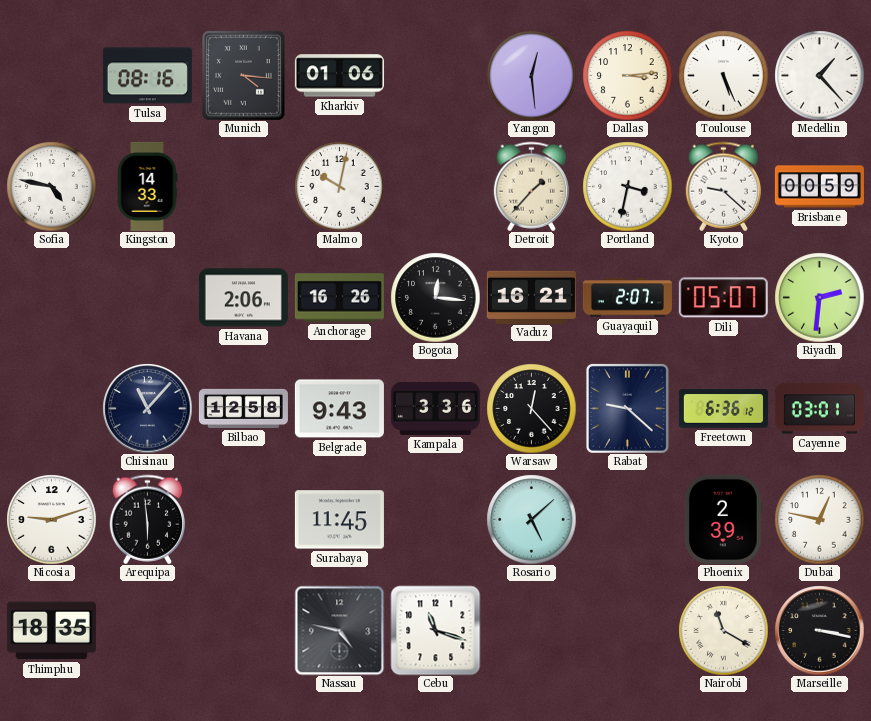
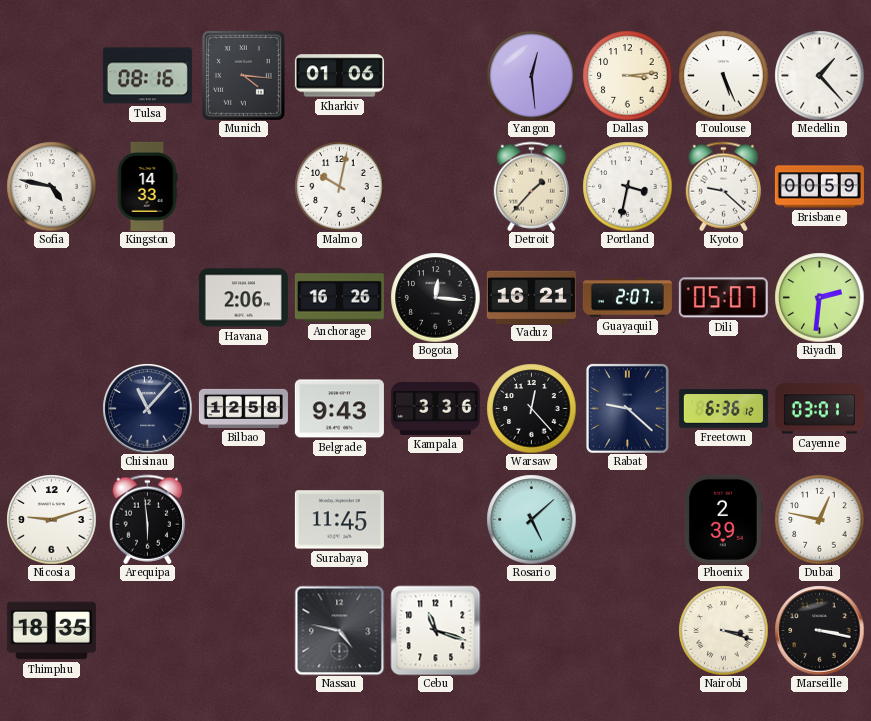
Nairobi: 11:20 -> 3:18
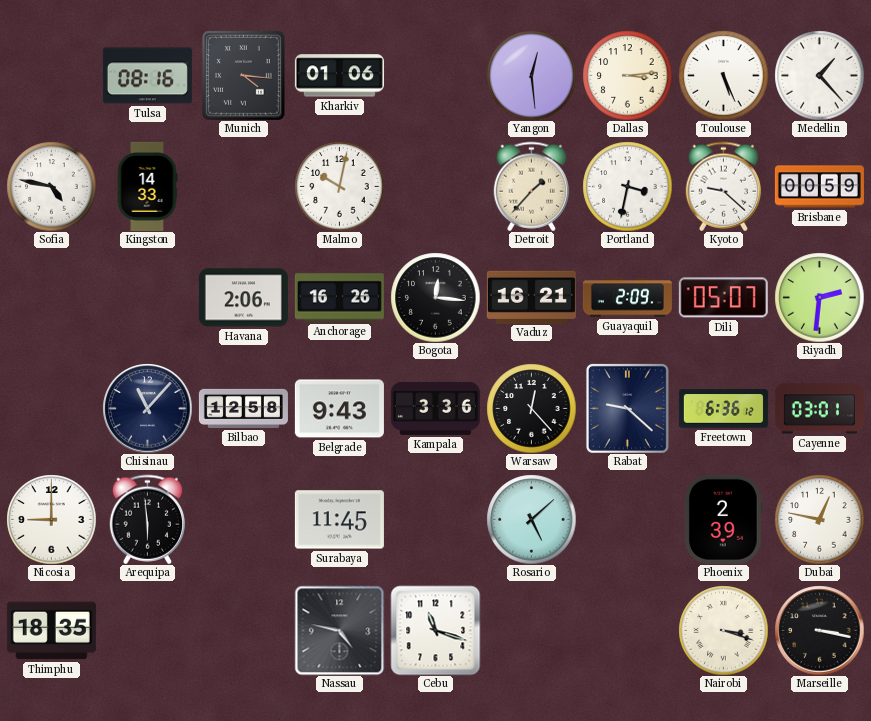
Guayaquil: 2:07 -> 2:09
Nicosia: 9:12 -> 9:00
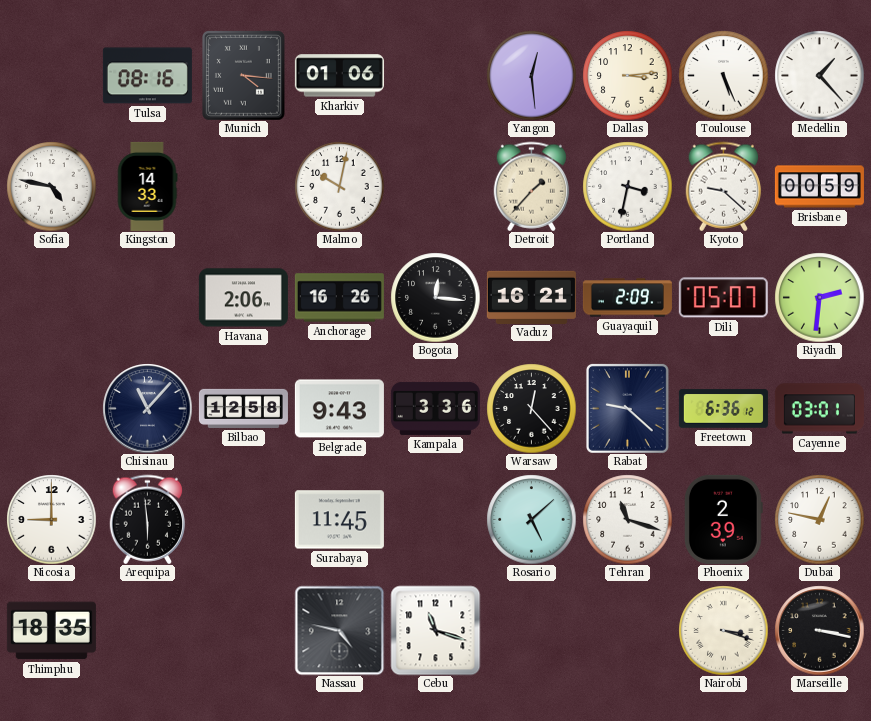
Tehran: none -> 11:18
